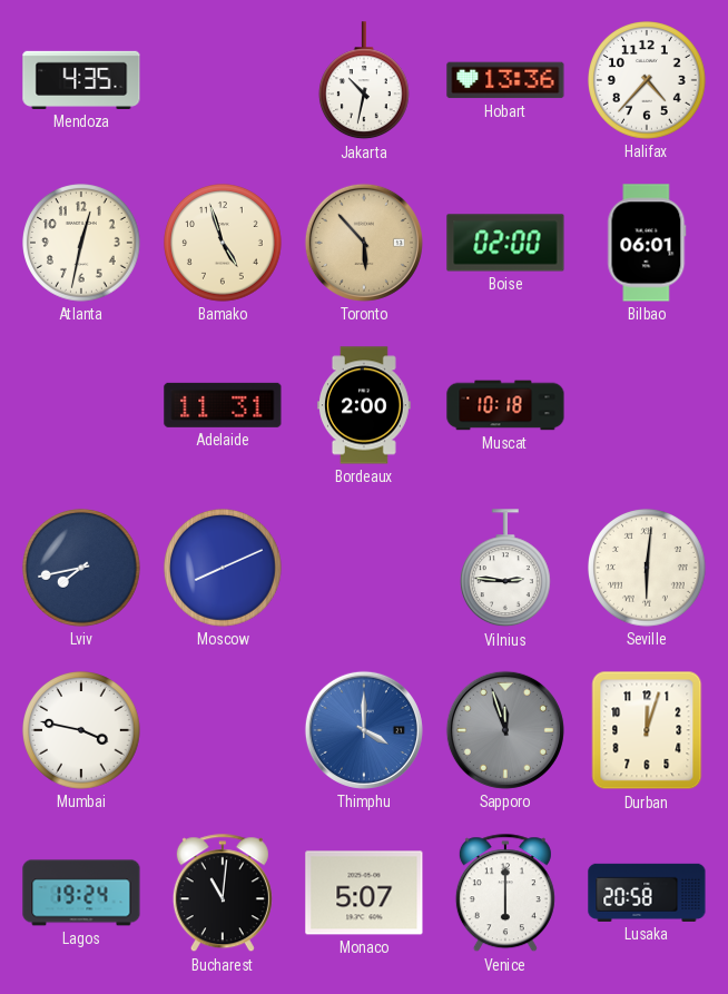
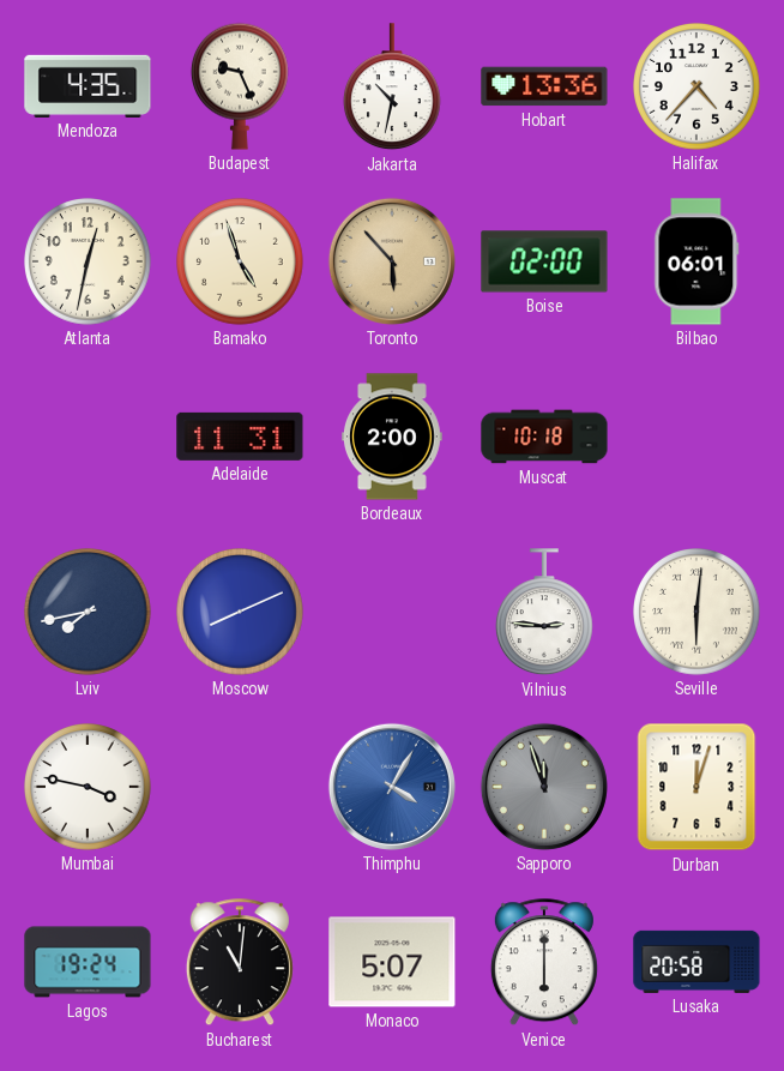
Budapest: none -> 9:26
Thimphu: 4:00 -> 4:05
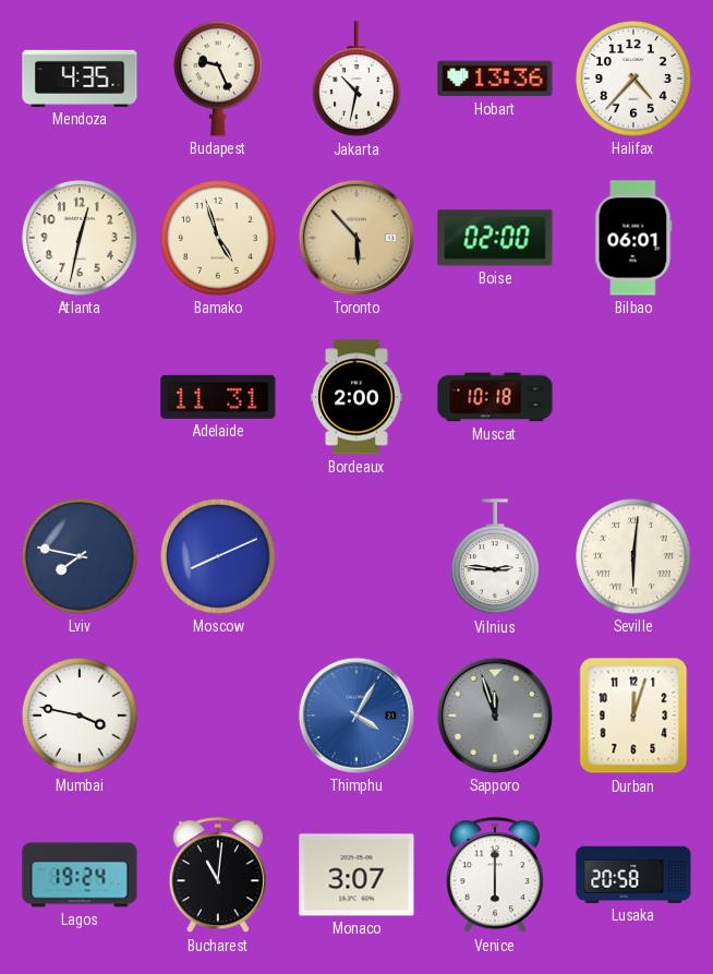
Lviv: 7:43 -> 7:47
Monaco: 5:07 -> 3:07
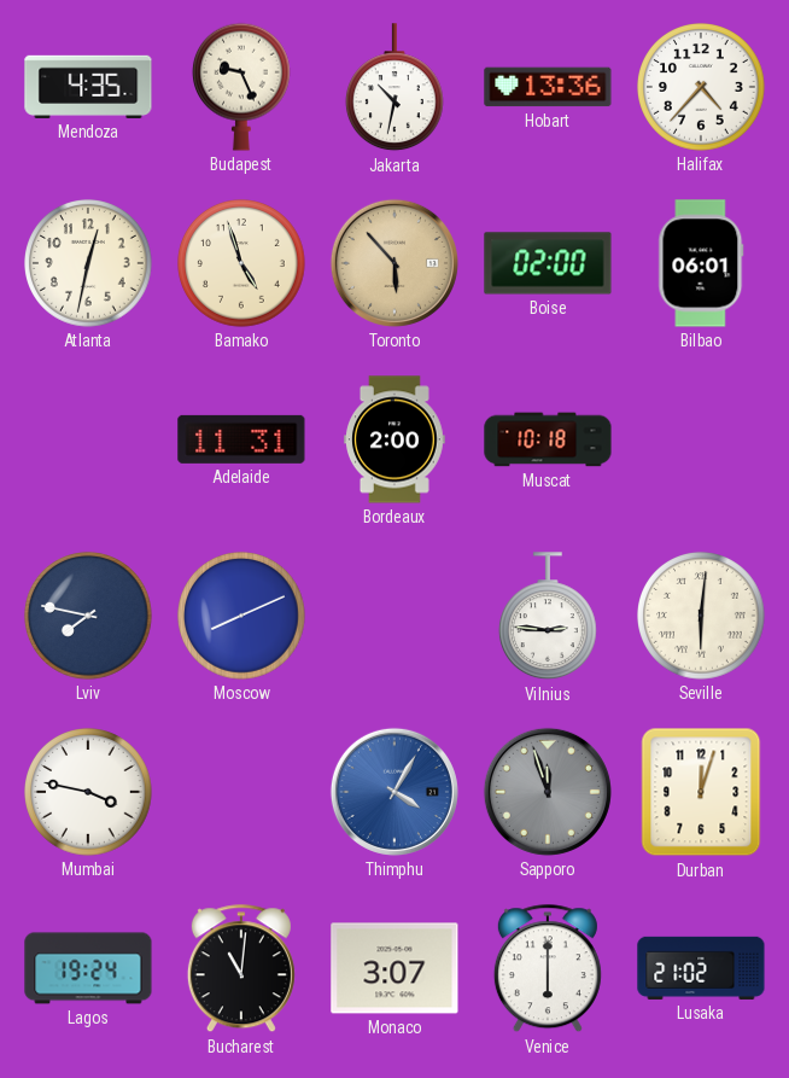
Lusaka: 20:58 -> 21:02
